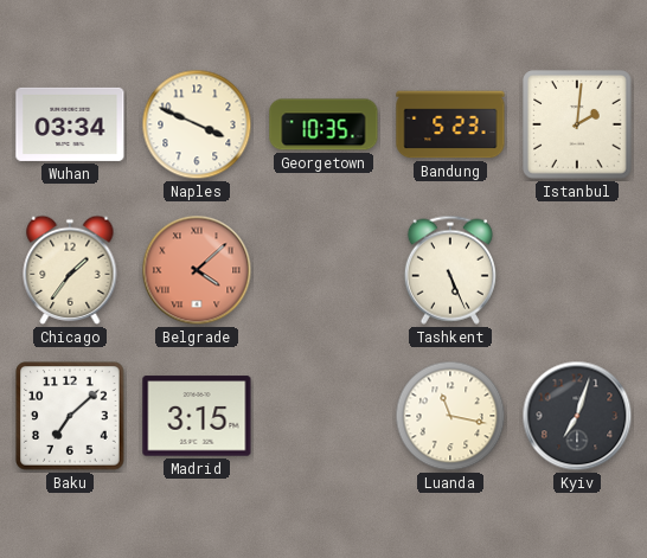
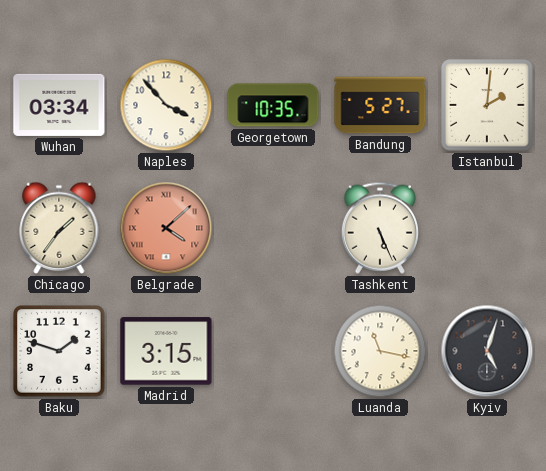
Naples: 3:49 -> 3:53
Bandung: 5:23 -> 5:27
Baku: 7:08 -> 1:48
Kyiv: 7:03 -> 5:03
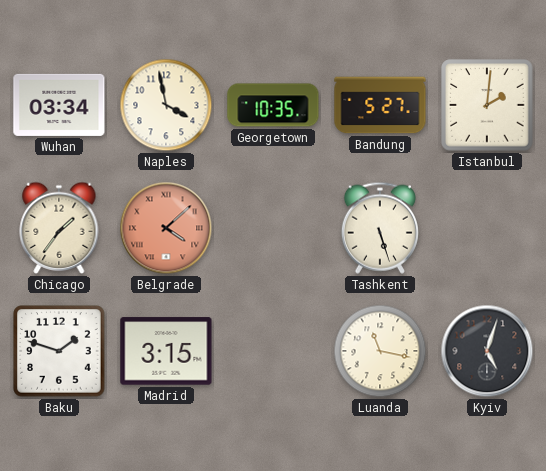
Naples: 3:53 -> 3:58
Tashkent: 5:26 -> 5:27
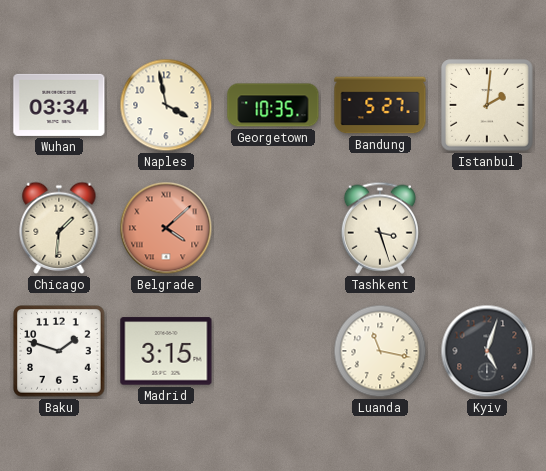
Chicago: 1:36 -> 1:31
Tashkent: 5:27 -> 3:27
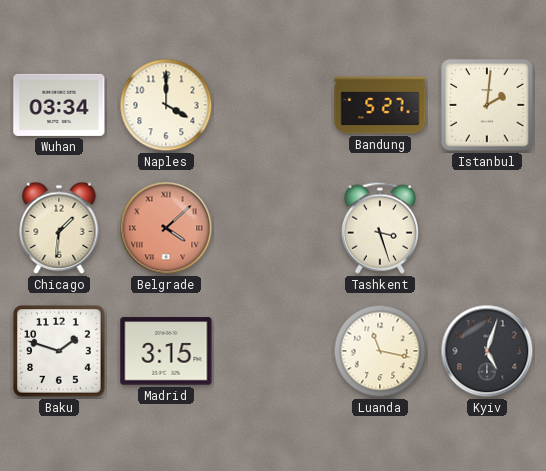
Naples: 3:58 -> 4:00
Georgetown: 10:35 -> none
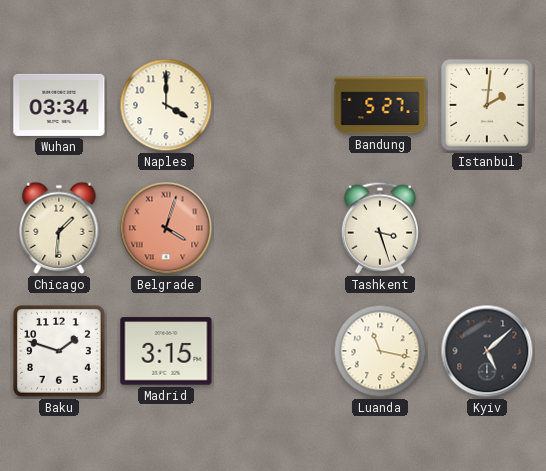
Belgrade: 4:08 -> 4:03
Kyiv: 5:03 -> 5:08
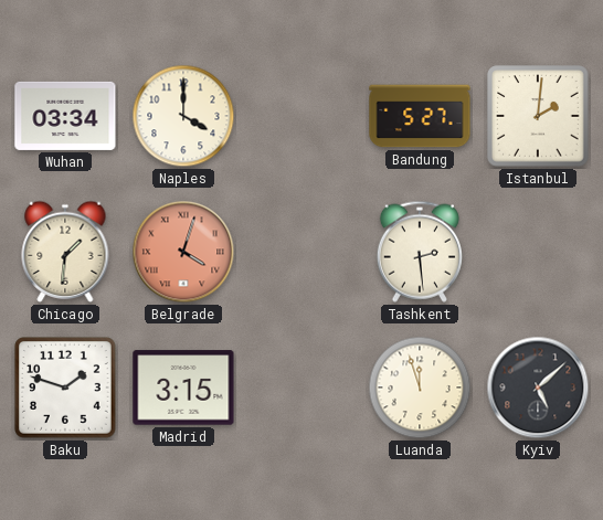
Tashkent: 3:27 -> 2:29
Luanda: 11:17 -> 11:57
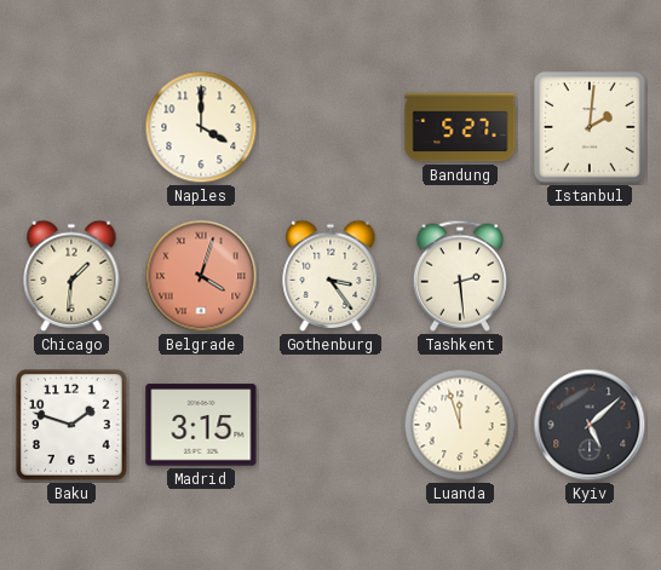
Wuhan: 03:34 -> none
Gothenburg: none -> 3:24
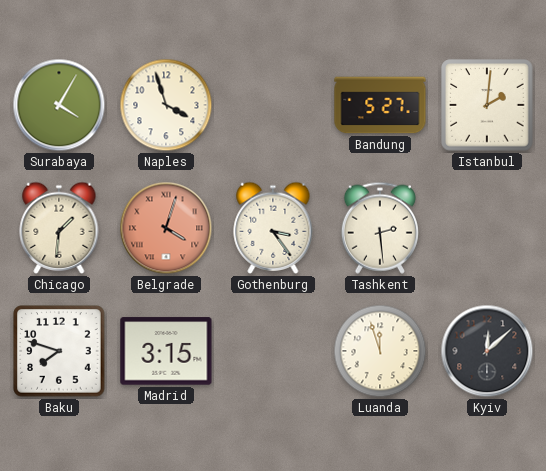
Surabaya: none -> 4:05
Naples: 4:00 -> 3:57
Baku: 1:48 -> 7:48
Kyiv: 5:08 -> 12:08
